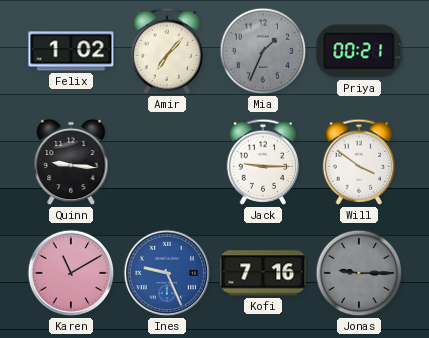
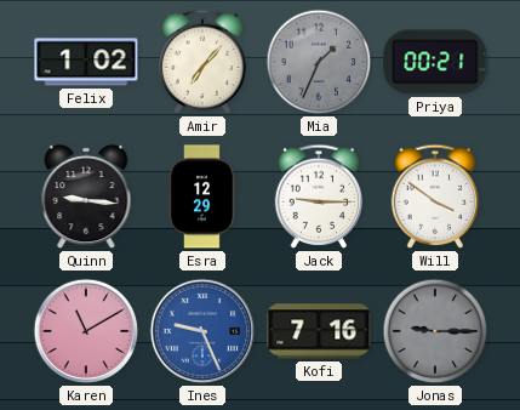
Esra: none -> 12:29
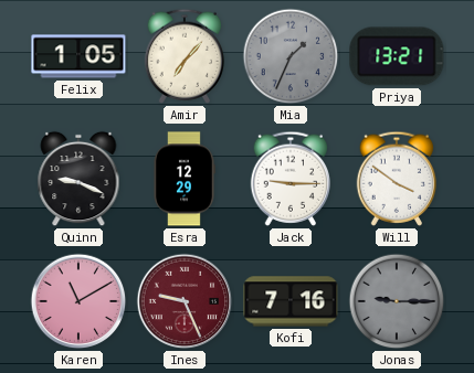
Felix: 1:02 -> 1:05
Priya: 00:21 -> 13:21
Quinn: 9:16 -> 9:19
Ines dial: blue -> burgundy
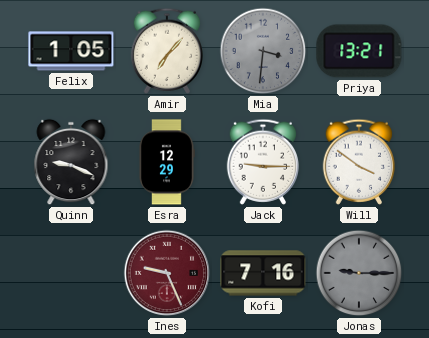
Mia: 1:34 -> 3:31
Karen: 11:10 -> none
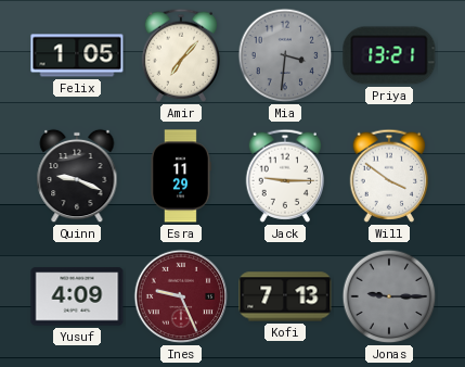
Esra: 12:29 -> 11:29
Yusuf: none -> 4:09
Kofi: 7:16 -> 7:13
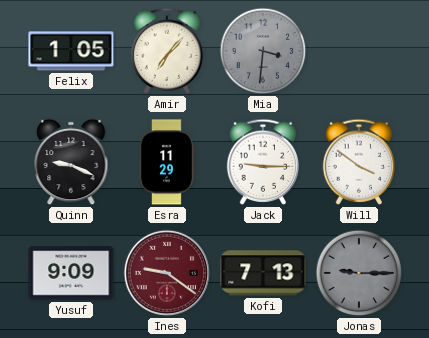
Priya: 13:21 -> none
Yusuf: 4:09 -> 9:09
Ines: 9:26 -> 9:21
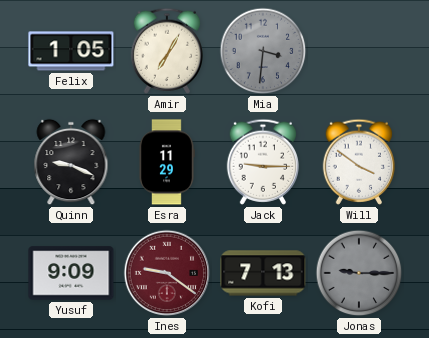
Amir: 7:07 -> 7:05
